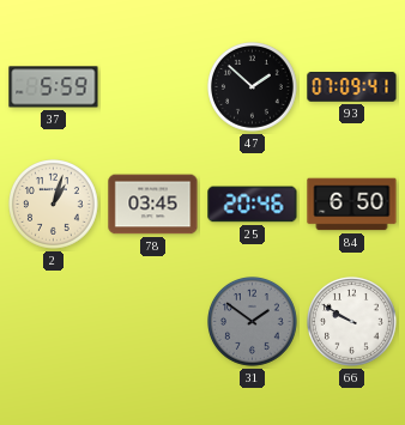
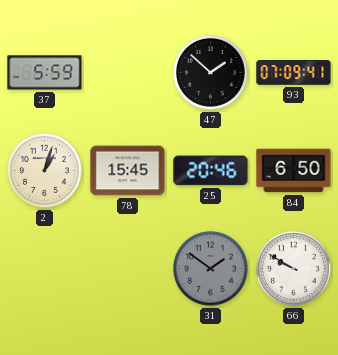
78: 03:45 -> 15:45
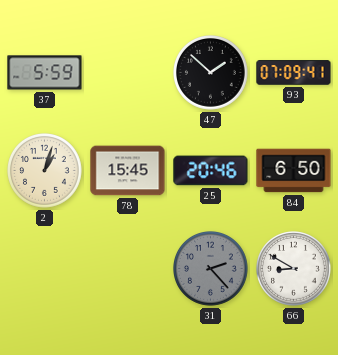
31: 1:51 -> 2:23
66: 9:50 -> 8:50
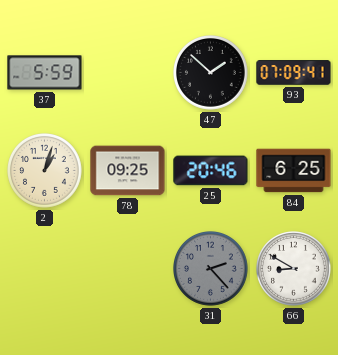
78: 15:45 -> 09:25
84: 6:50 -> 6:25
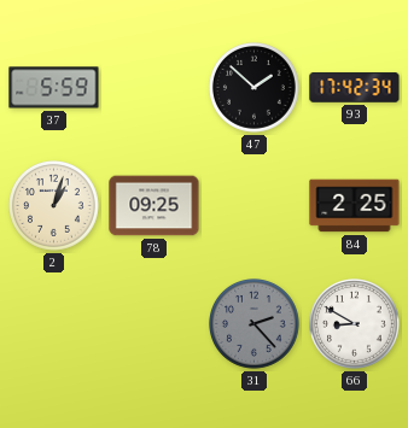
93: 07:09 -> 17:42
25: 20:46 -> none
84: 6:25 -> 2:25
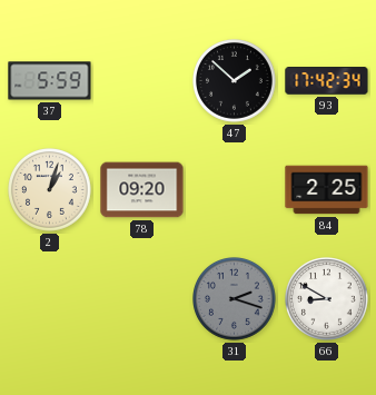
78: 09:25 -> 09:20
31: 2:23 -> 2:18
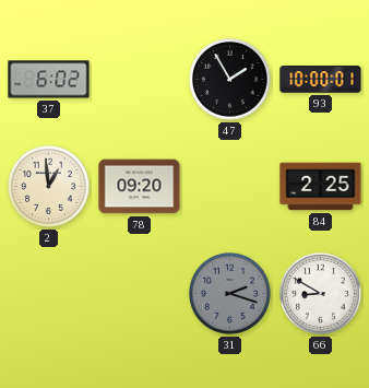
37: 5:59 -> 6:02
47: 1:52 -> 1:55
93: 17:42 -> 10:00
2: 1:03 -> 12:59
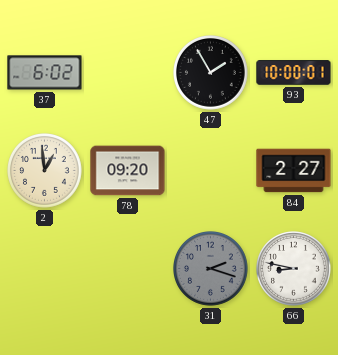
84: 2:25 -> 2:27
66: 8:50 -> 8:47
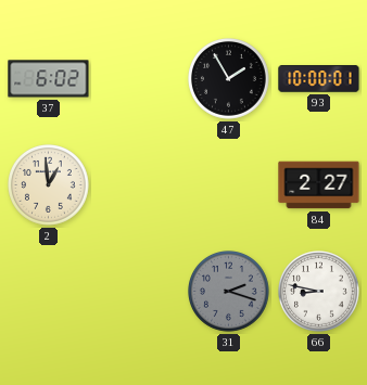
78: 09:20 -> none
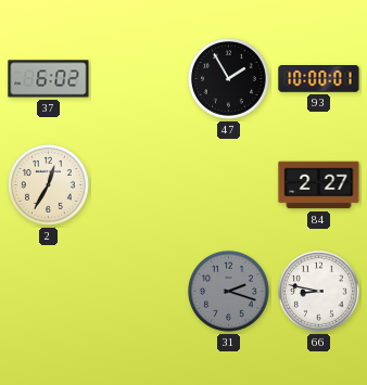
2: 12:59 -> 12:35
